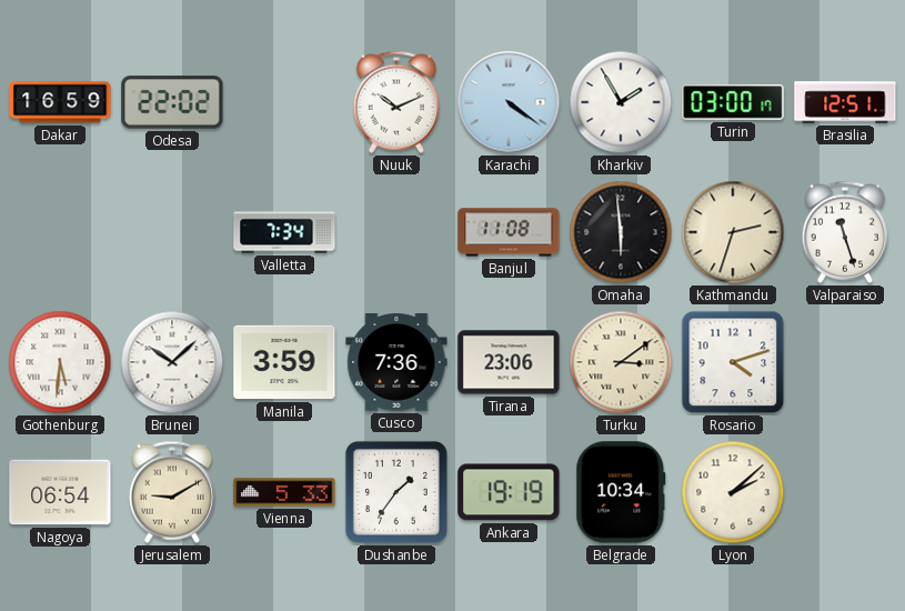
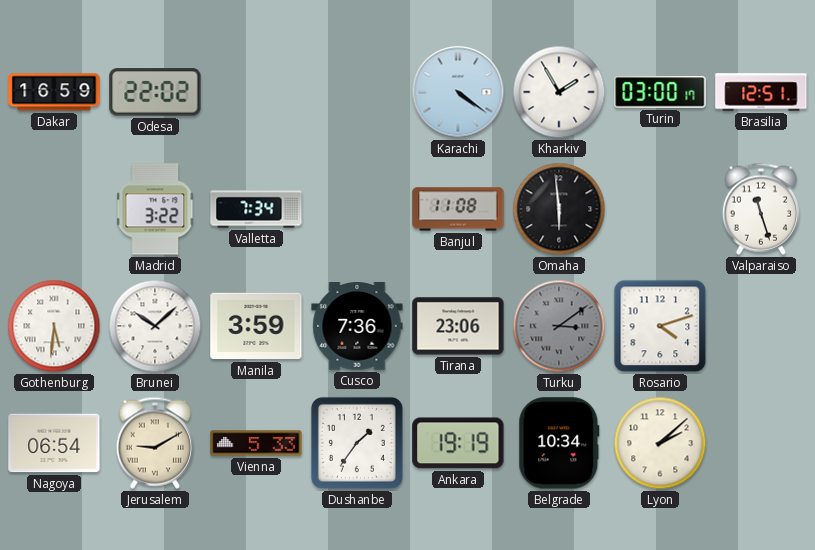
Nuuk: 10:11 -> none
Madrid: none -> 3:22
Kathmandu: 2:33 -> none
Turku dial: cream -> grey
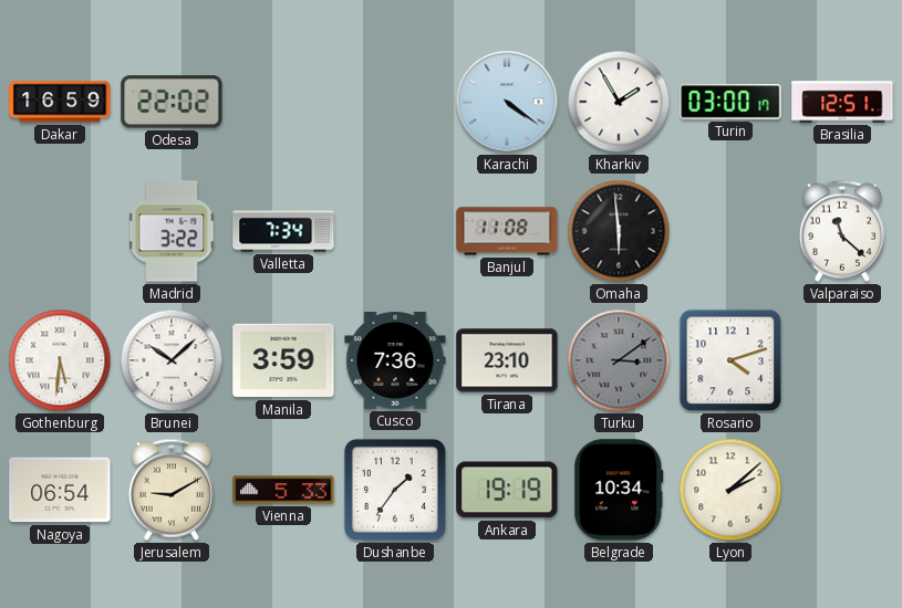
Valparaiso: 11:27 -> 11:22
Tirana: 23:06 -> 23:10
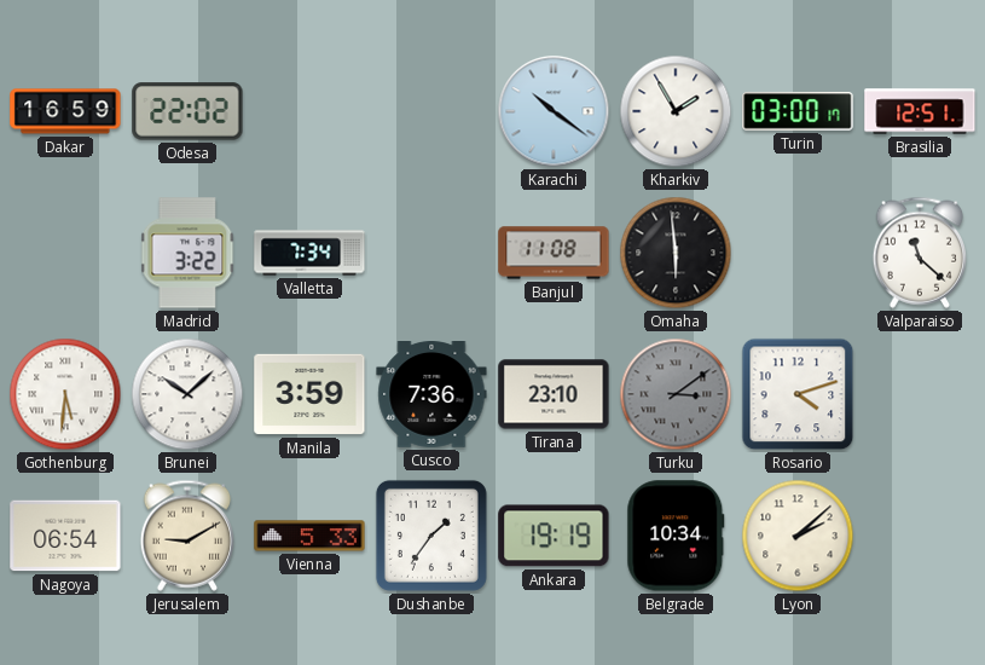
Karachi: 4:21 -> 10:21
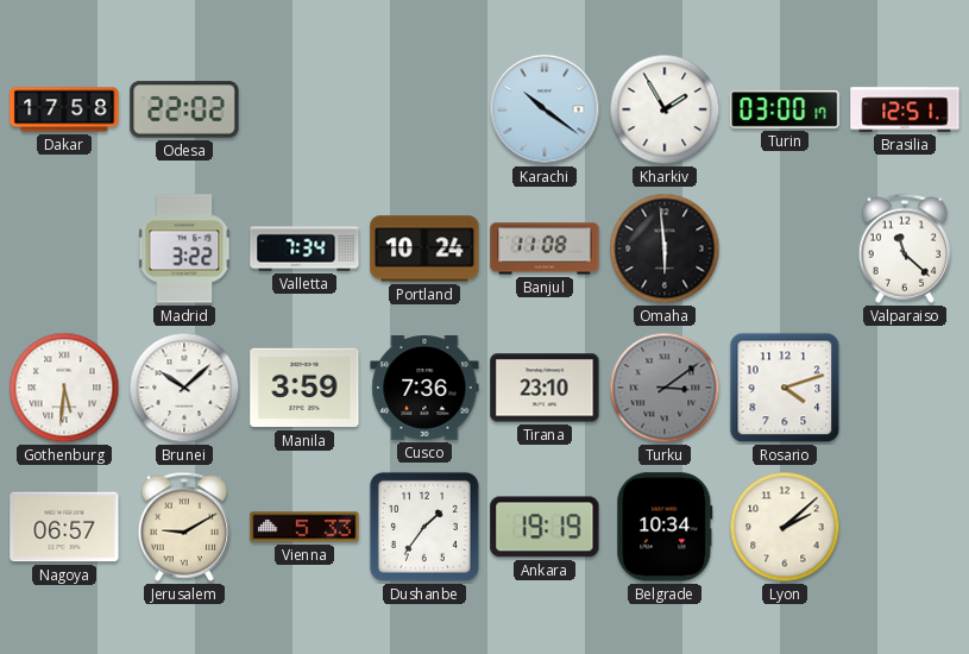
Dakar: 16:59 -> 17:58
Portland: none -> 10:24
Nagoya: 06:54 -> 06:57
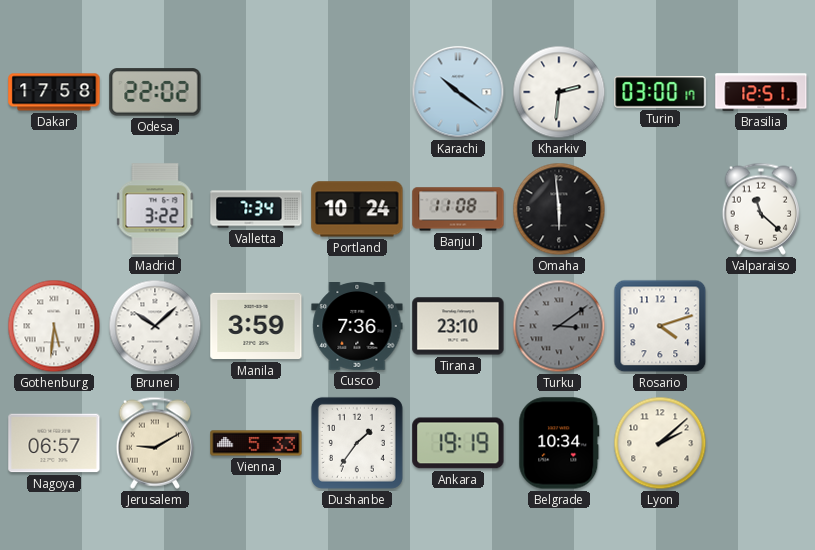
Kharkiv: 1:55 -> 2:31
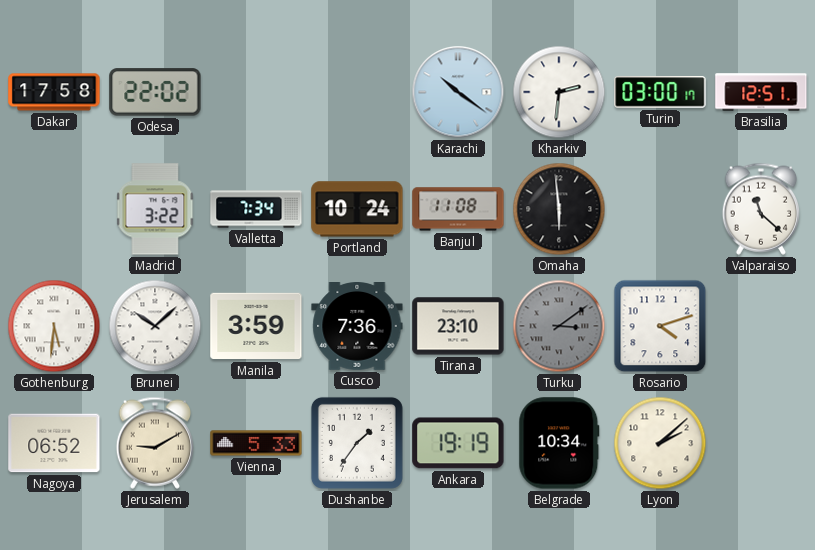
Nagoya: 06:57 -> 06:52
